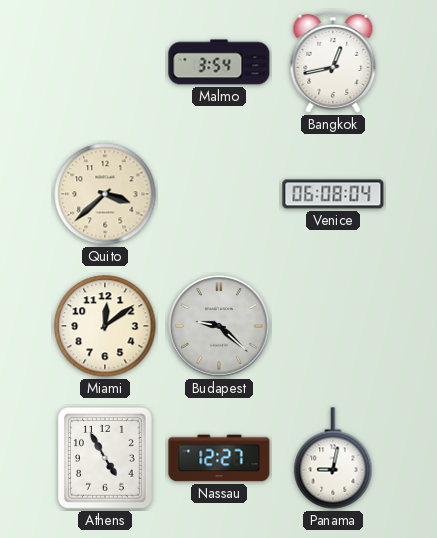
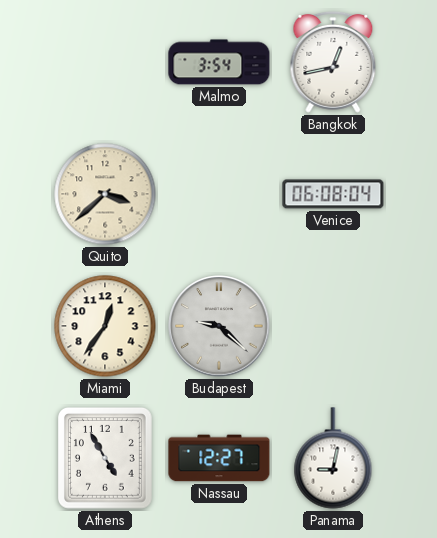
Miami: 12:09 -> 12:36
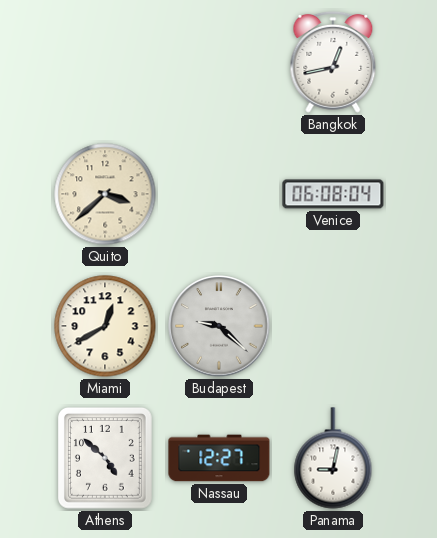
Malmo: 3:54 -> none
Miami: 12:36 -> 12:40
Athens: 4:55 -> 4:52
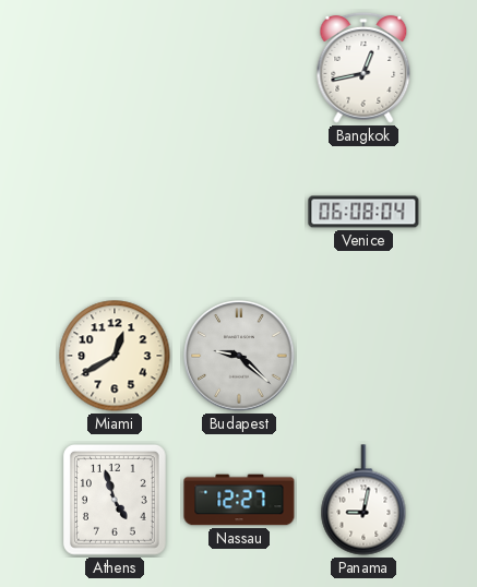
Quito: 3:38 -> none
Athens: 4:52 -> 4:57
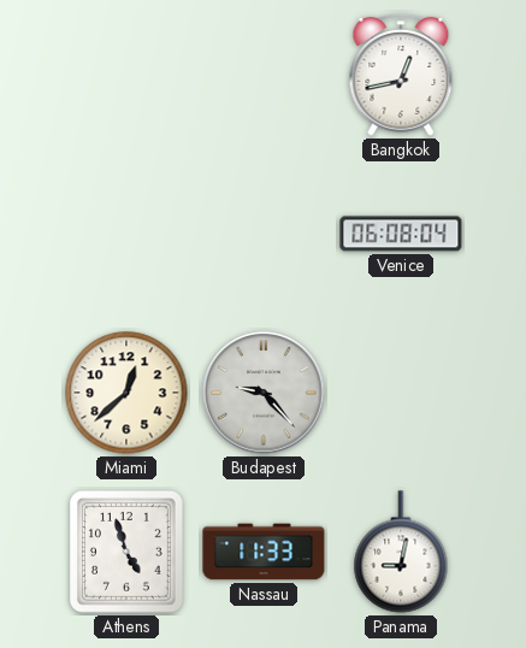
Miami: 12:40 -> 12:38
Budapest: 9:22 -> 9:23
Nassau: 12:27 -> 11:33
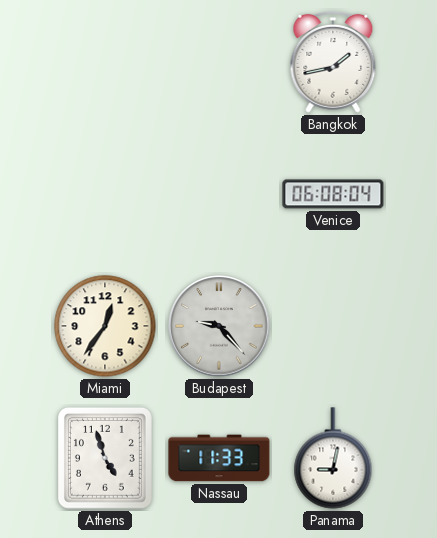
Bangkok: 12:43 -> 1:43
Miami: 12:38 -> 12:36
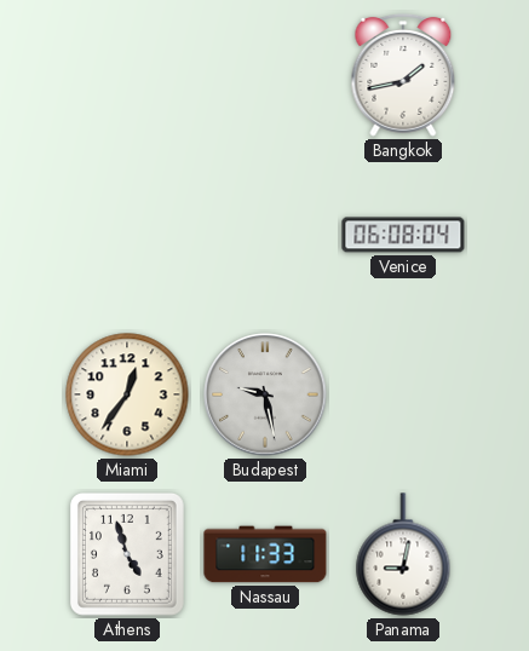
Budapest: 9:23 -> 9:28
